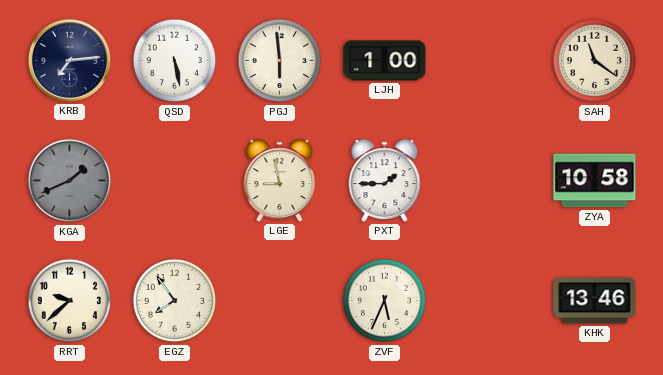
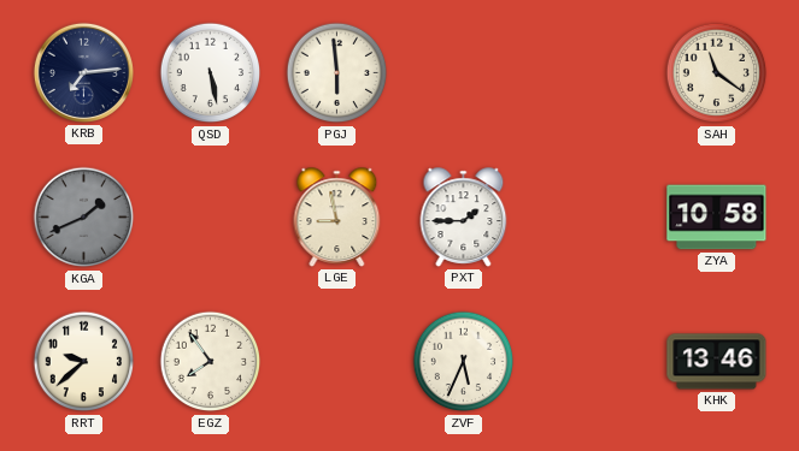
LJH: 1:00 -> none
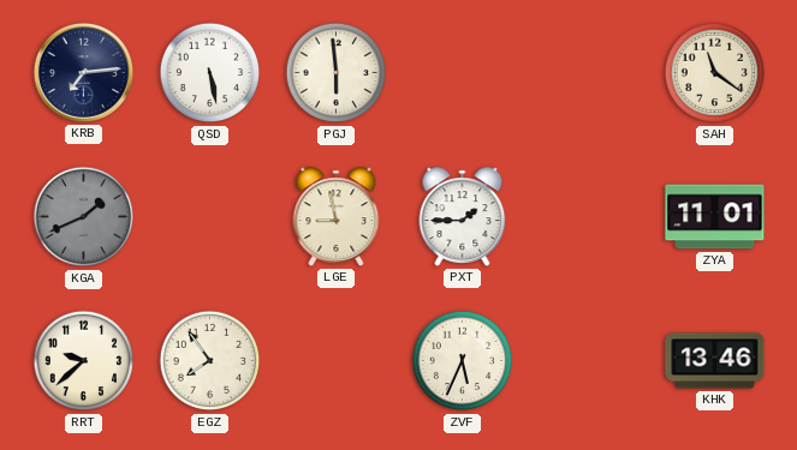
ZYA: 10:58 -> 11:01
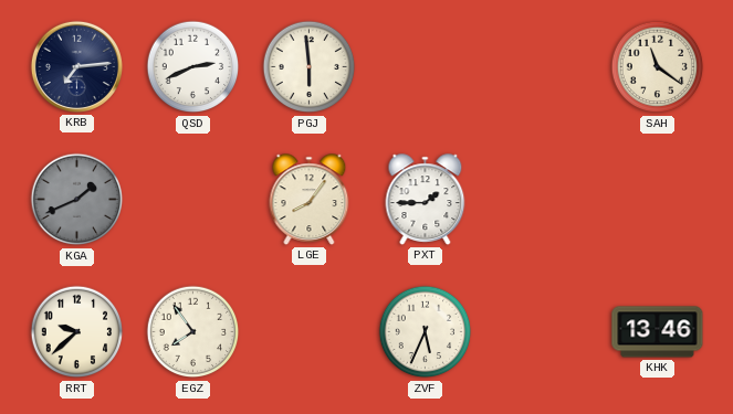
QSD: 5:28 -> 2:41
LGE: 8:58 -> 8:06
ZYA: 11:01 -> none
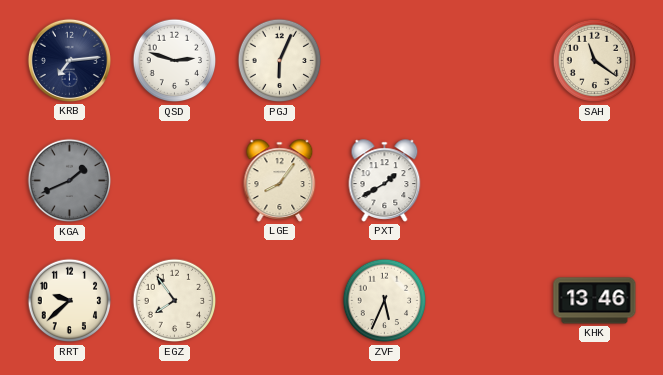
QSD: 2:41 -> 2:48
PGJ: 5:59 -> 6:04
PXT: 1:45 -> 1:40
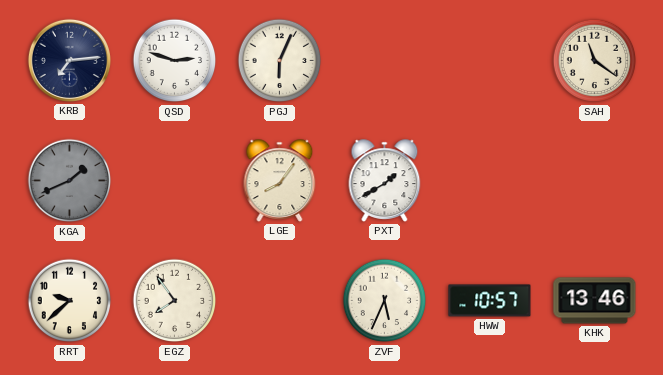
HWW: none -> 10:57
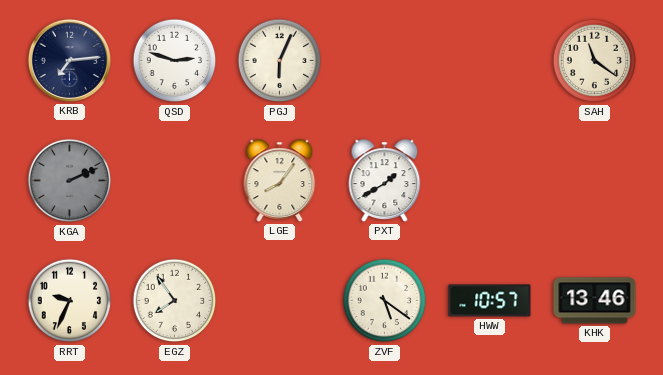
KGA: 1:41 -> 2:11
RRT: 9:38 -> 9:34
ZVF: 5:34 -> 5:21
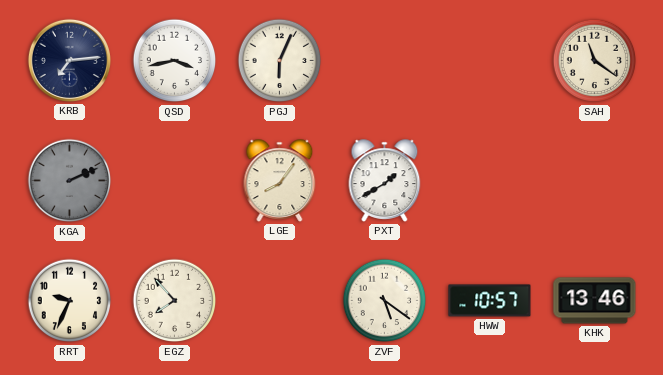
QSD: 2:48 -> 3:43
EGZ: 7:54 -> 7:53
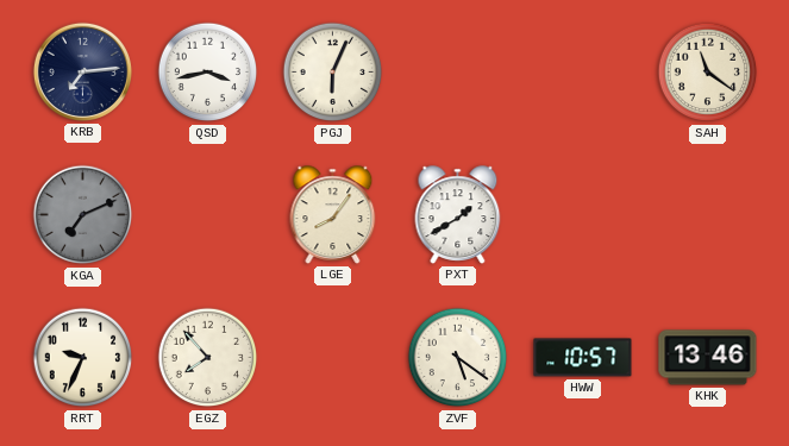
KGA: 2:11 -> 7:11
